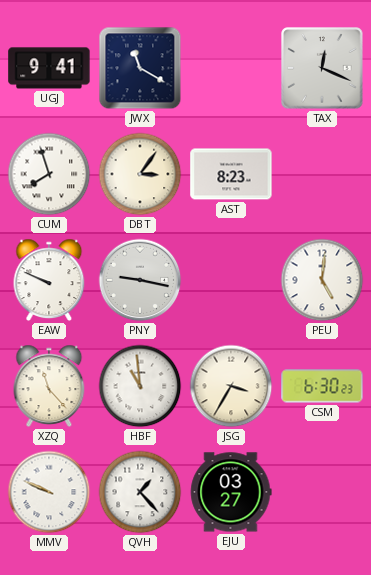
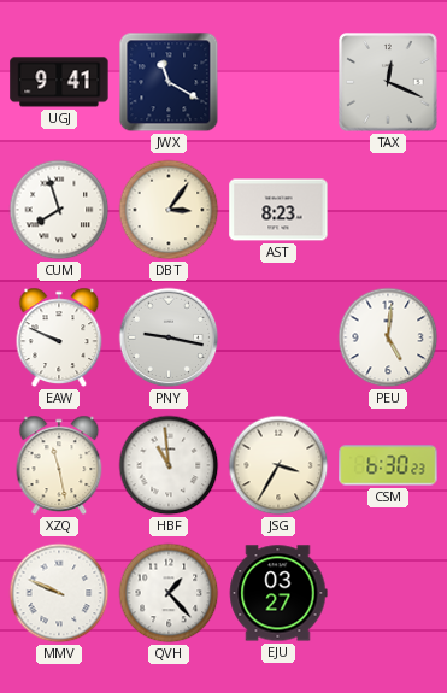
XZQ: 11:23 -> 11:28
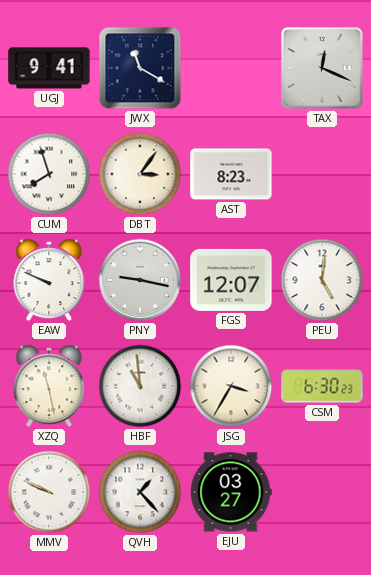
FGS: none -> 12:07
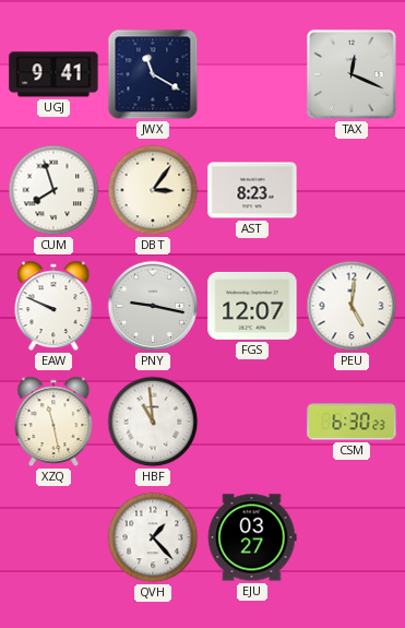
JSG: 3:35 -> none
MMV: 9:49 -> none
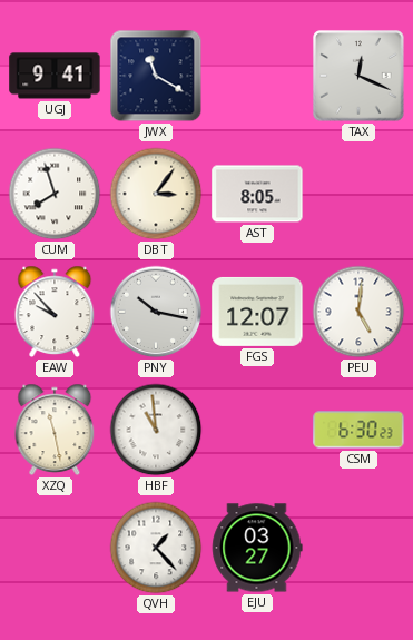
AST: 8:23 -> 8:05
EAW: 9:49 -> 9:53
PNY: 9:17 -> 10:17
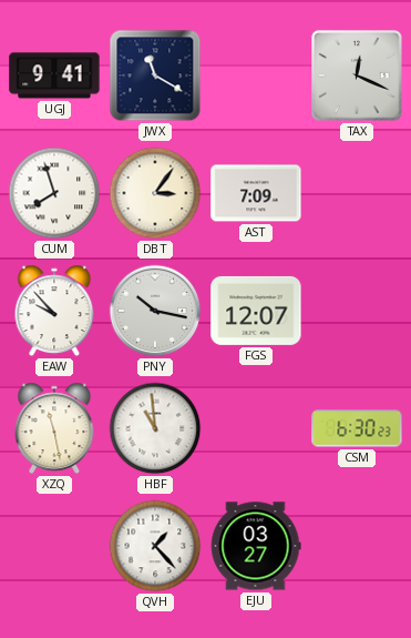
AST: 8:05 -> 7:09
PEU: 5:01 -> none
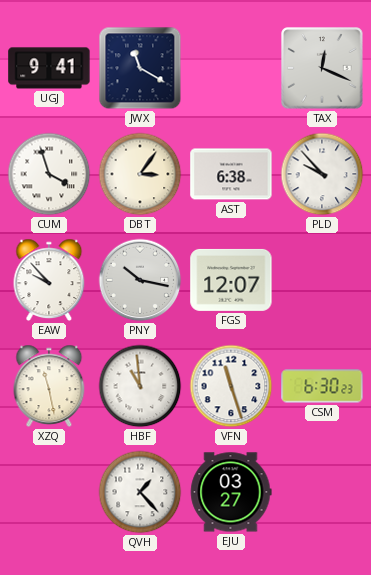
CUM: 7:57 -> 3:57
AST: 7:09 -> 6:38
PLD: none -> 9:53
VFN: none -> 11:27
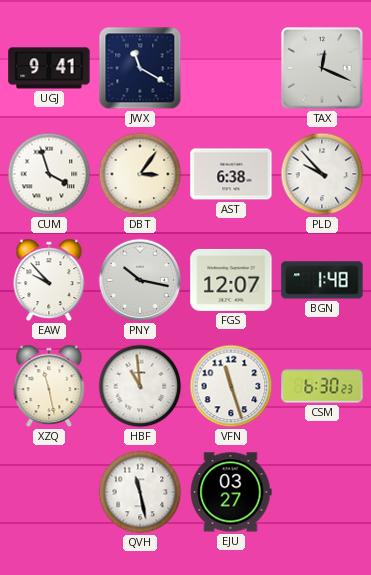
BGN: none -> 1:48
QVH: 1:23 -> 11:28
